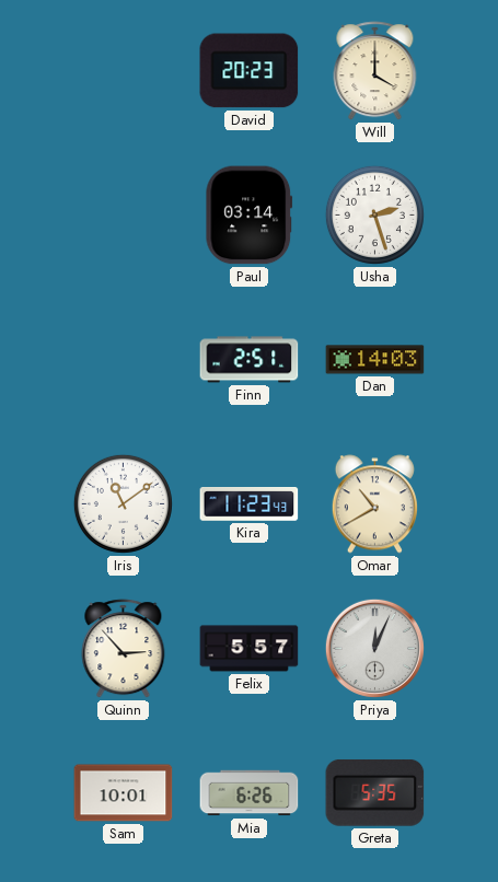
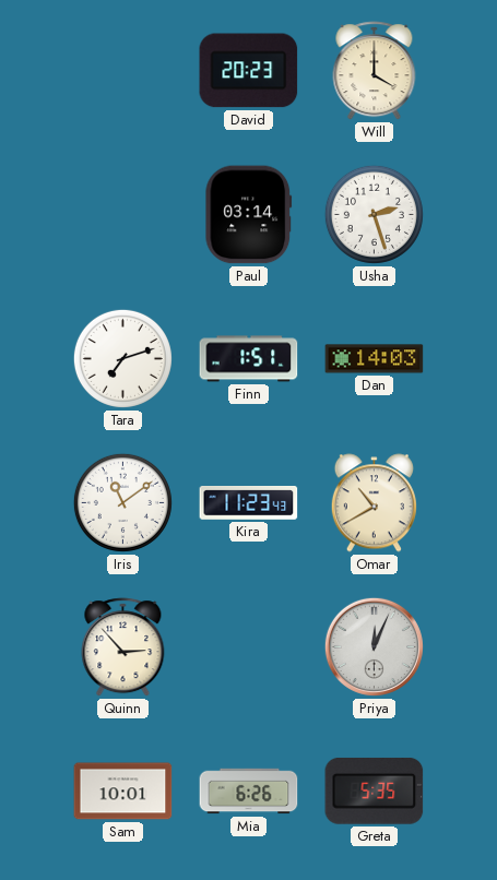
Tara: none -> 7:12
Finn: 2:51 -> 1:51
Felix: 5:57 -> none
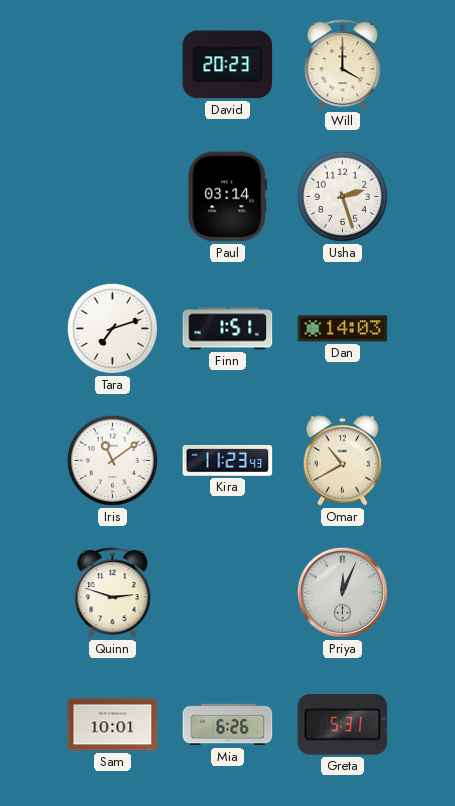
Quinn: 2:53 -> 2:48
Greta: 5:35 -> 5:31
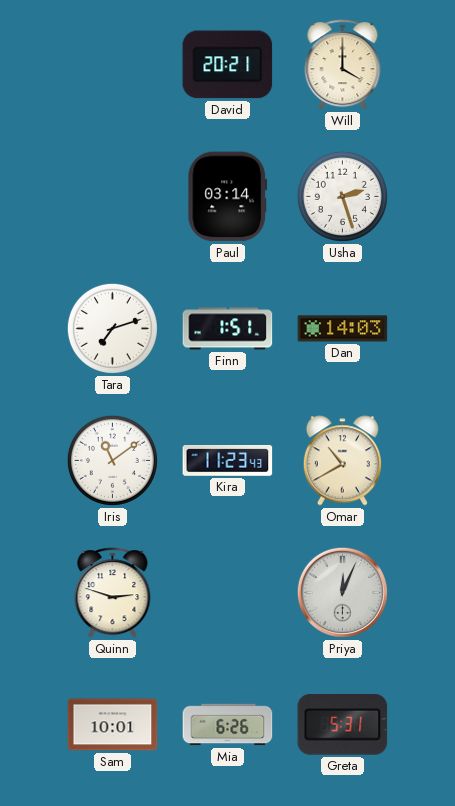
David: 20:23 -> 20:21
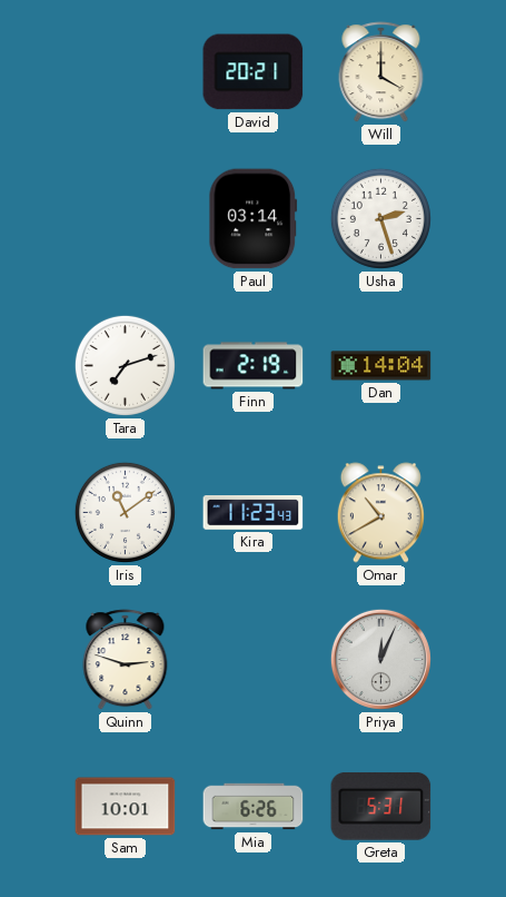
Finn: 1:51 -> 2:19
Dan: 14:03 -> 14:04
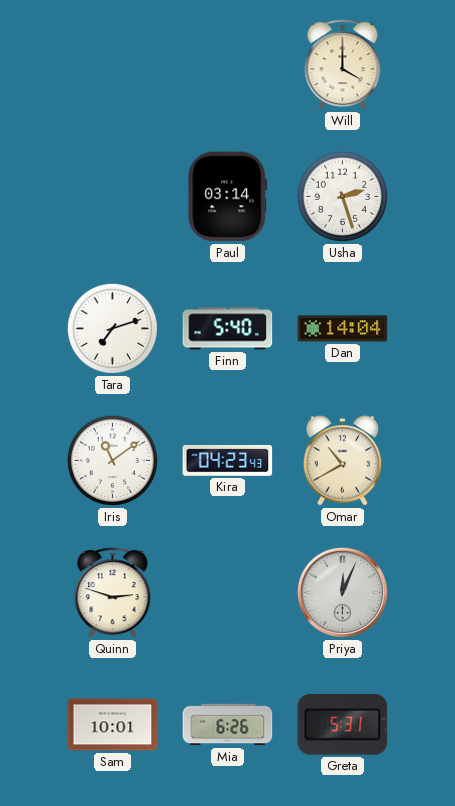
David: 20:21 -> none
Finn: 2:19 -> 5:40
Kira: 11:23 -> 04:23
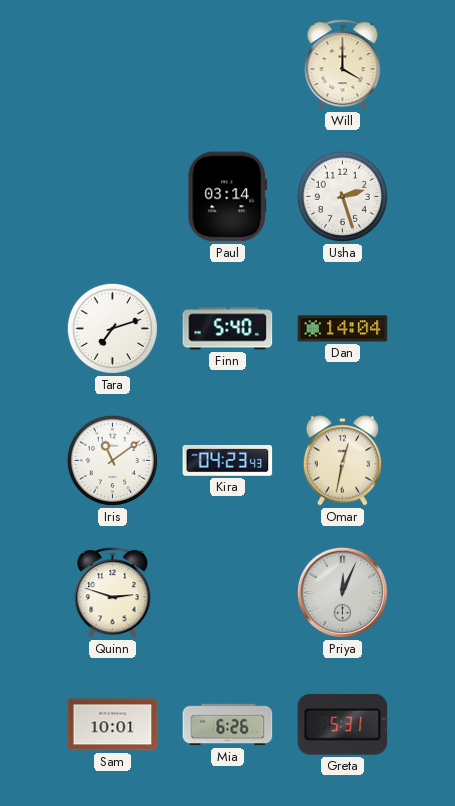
Omar: 10:40 -> 12:32
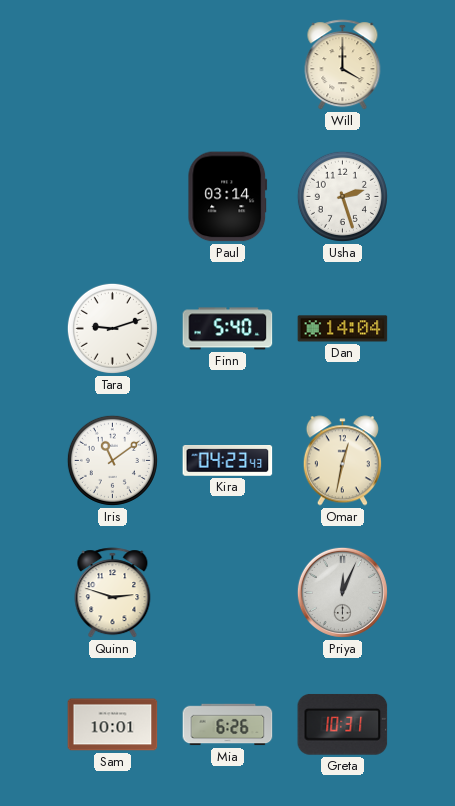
Tara: 7:12 -> 9:12
Greta: 5:31 -> 10:31
